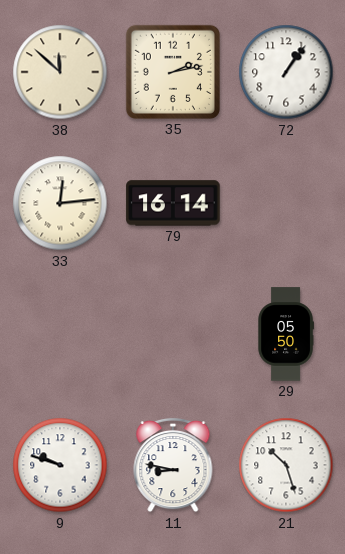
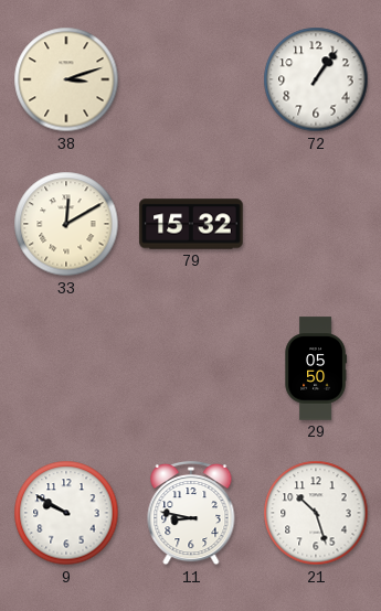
38: 11:52 -> 3:12
35: 2:13 -> none
33: 12:14 -> 12:10
79: 16:14 -> 15:32
9: 9:48 -> 9:50
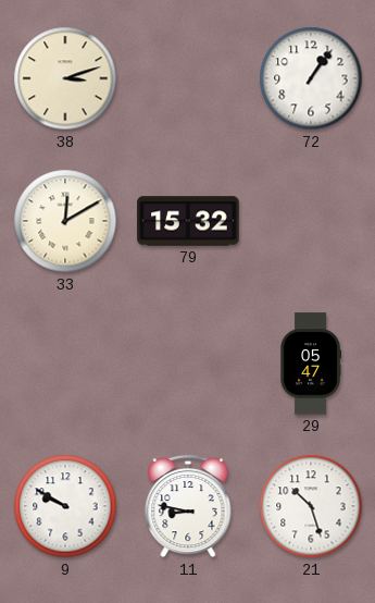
29: 05:50 -> 05:47
